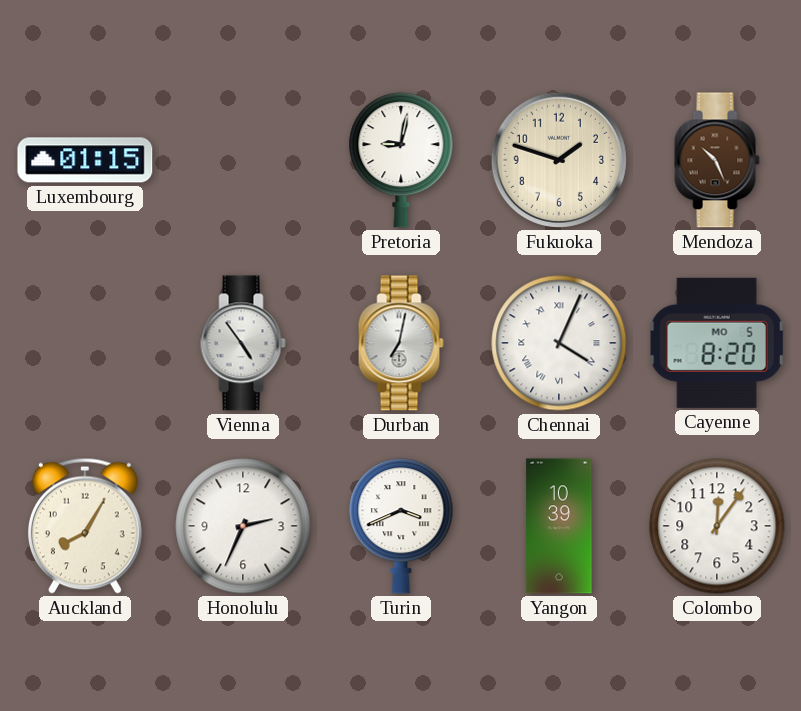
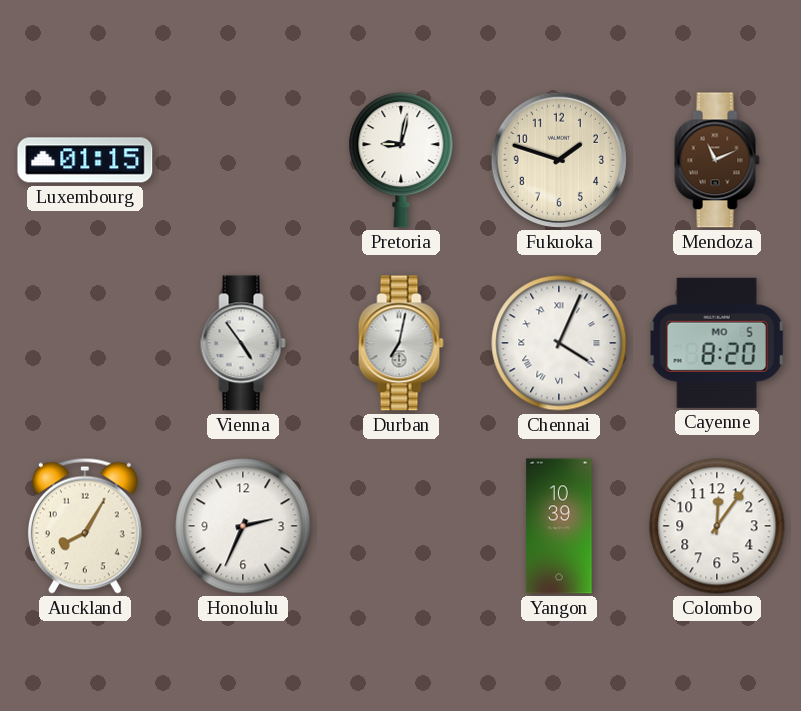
Mendoza: 10:26 -> 11:11
Turin: 3:41 -> none
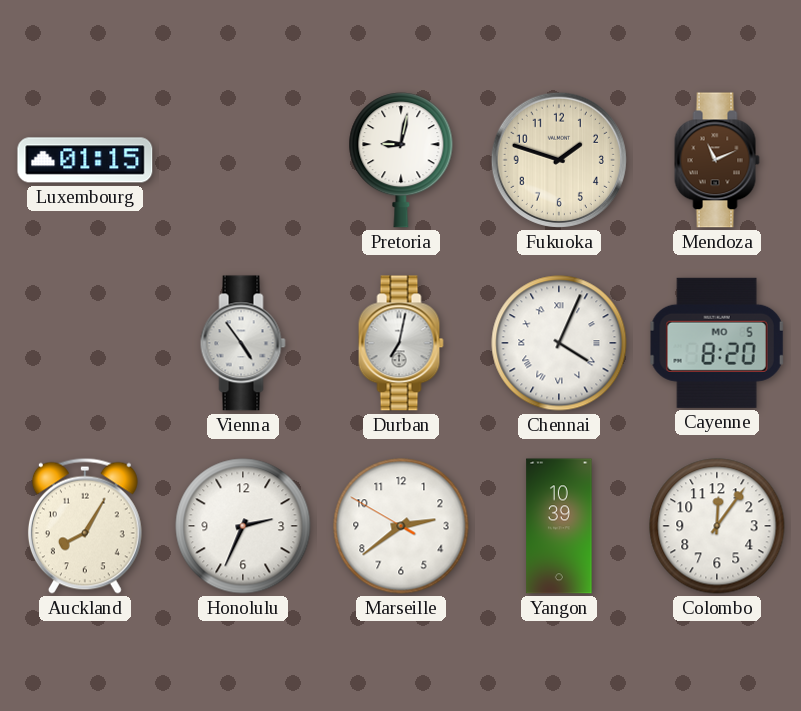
Marseille: none -> 2:38
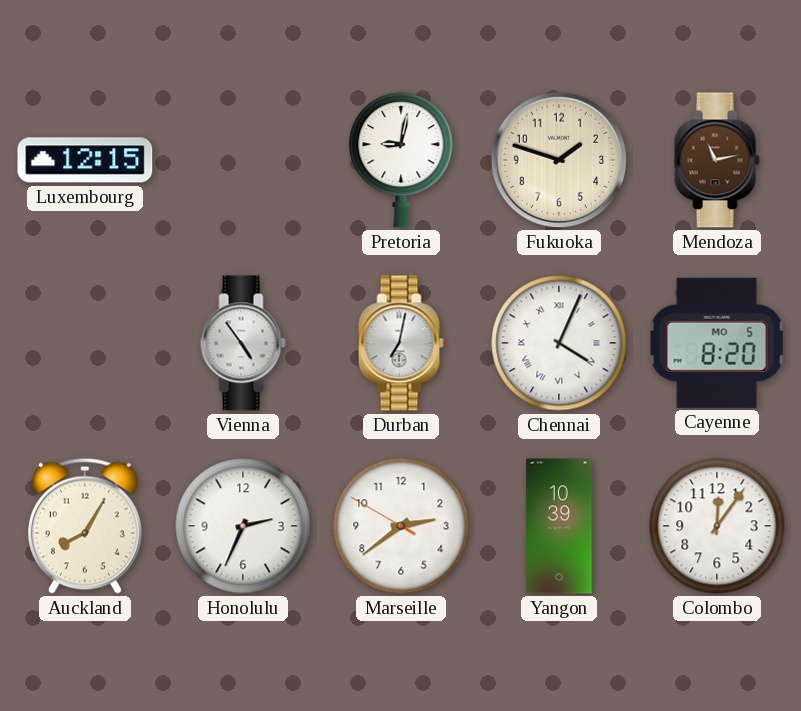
Luxembourg: 01:15 -> 12:15
Mendoza: 11:11 -> 11:13
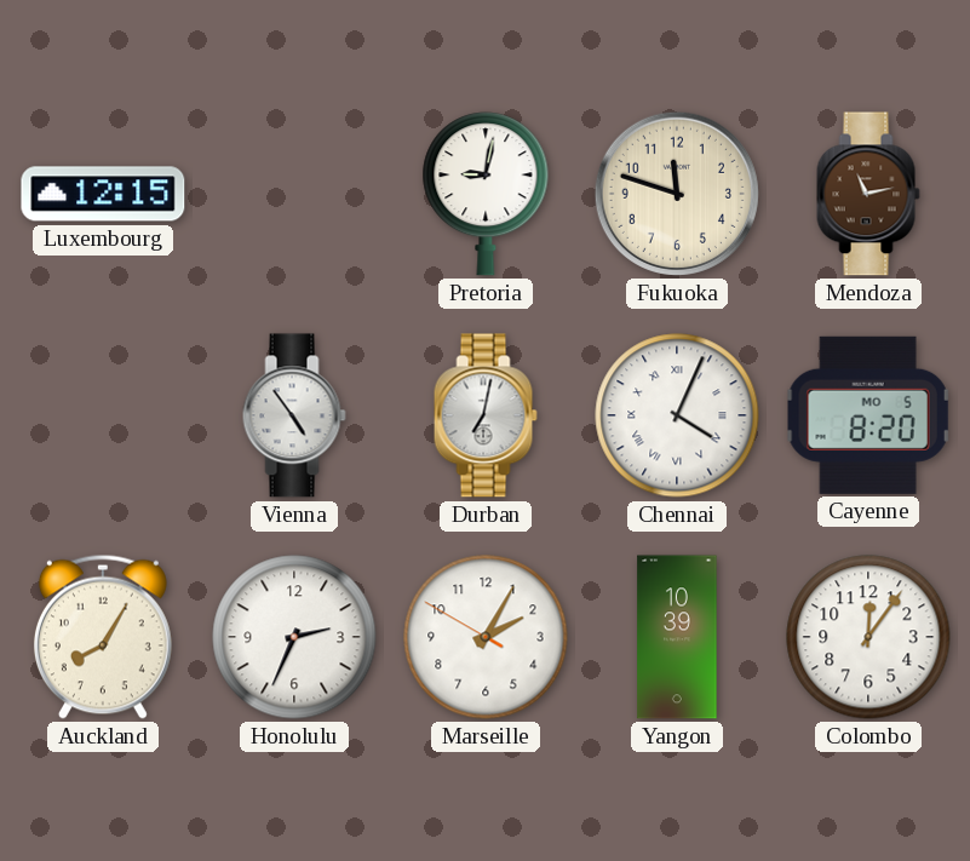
Fukuoka: 1:48 -> 11:48
Marseille: 2:38 -> 2:04
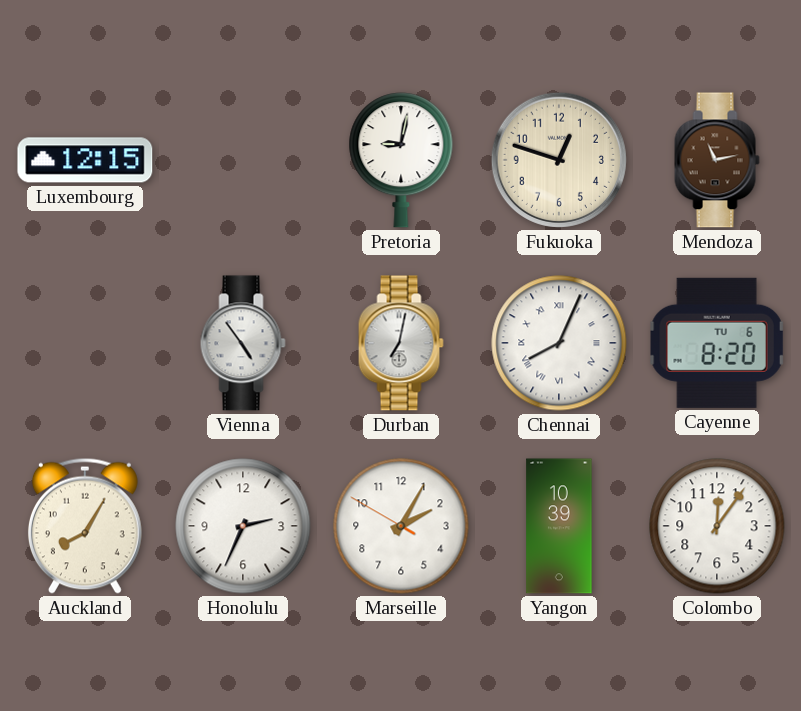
Fukuoka: 11:48 -> 12:48
Chennai: 4:04 -> 8:04
Cayenne date: MO 5 -> TU 6
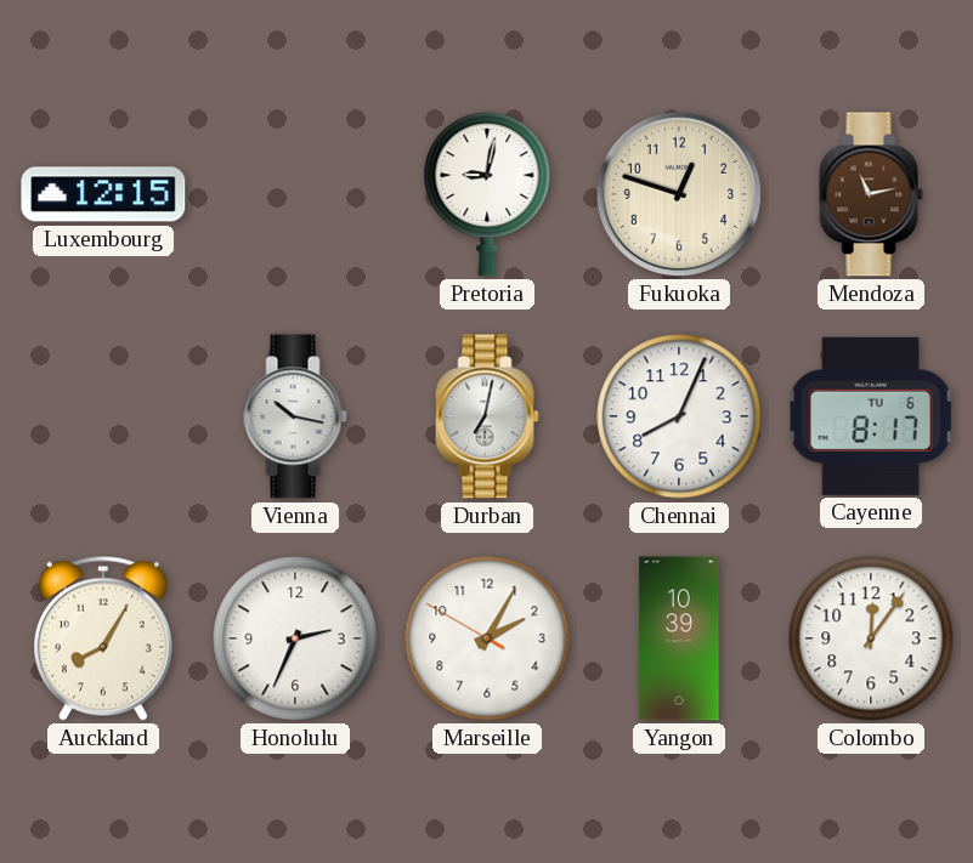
Vienna: 4:54 -> 10:17
Chennai numerals: Roman -> Arabic
Cayenne: 8:20 -> 8:17
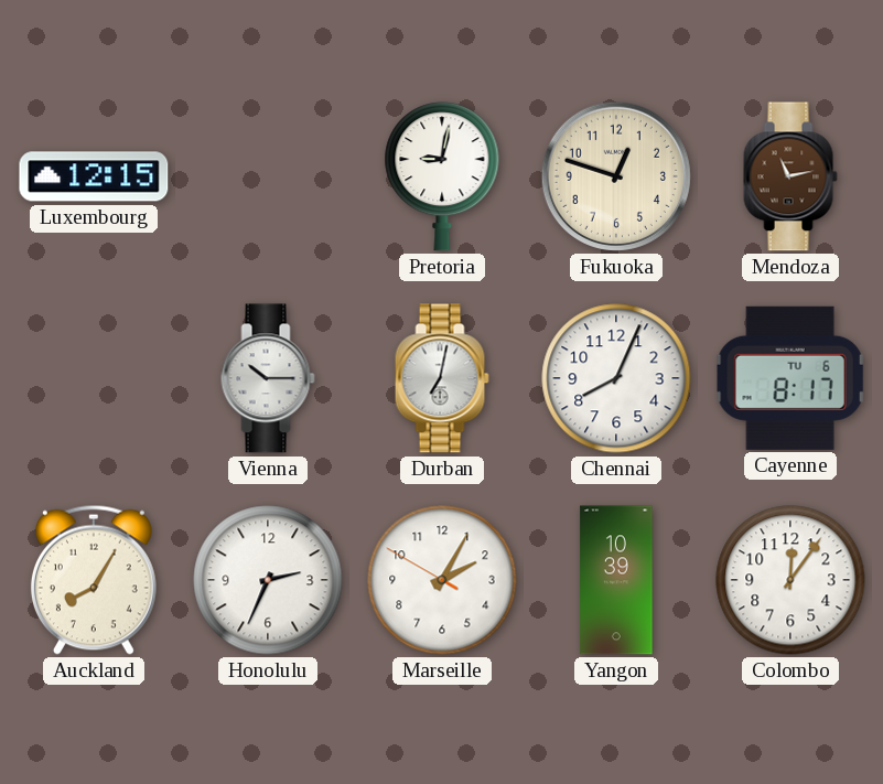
Vienna: 10:17 -> 10:15
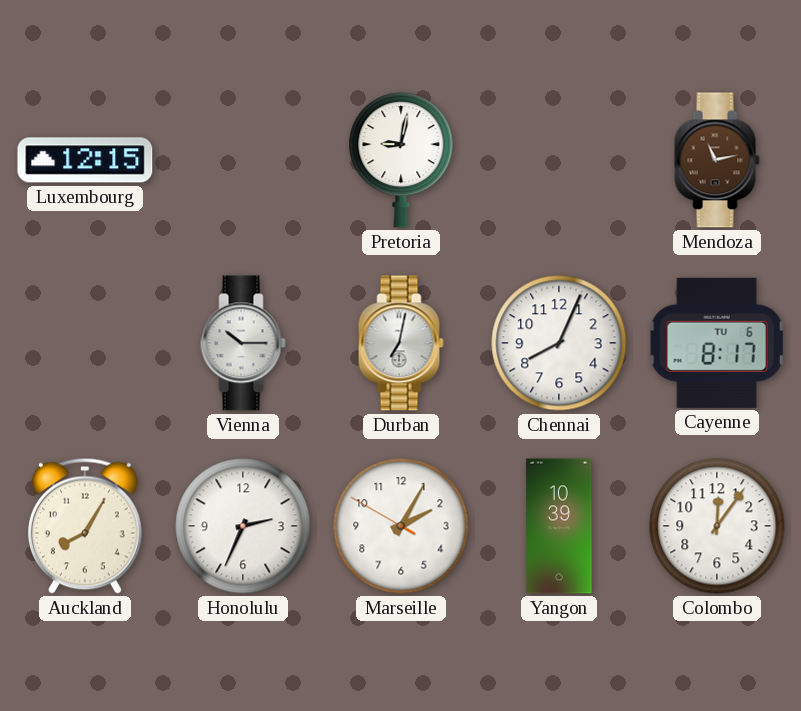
Fukuoka: 12:48 -> none
